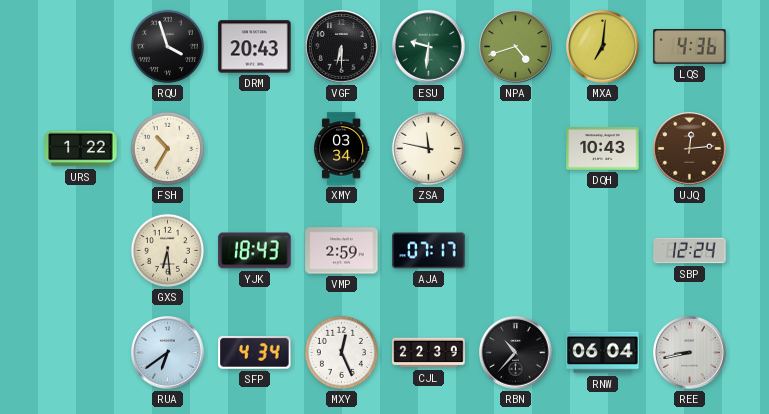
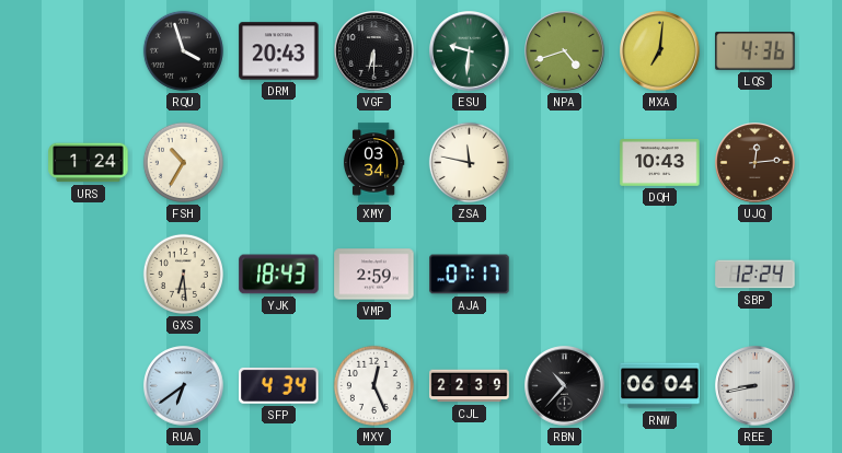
URS: 1:22 -> 1:24
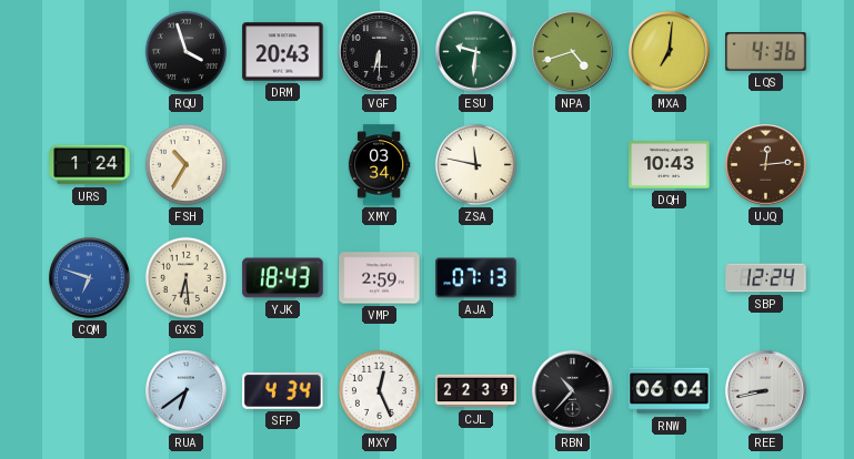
CQM: none -> 6:48
AJA: 07:17 -> 07:13
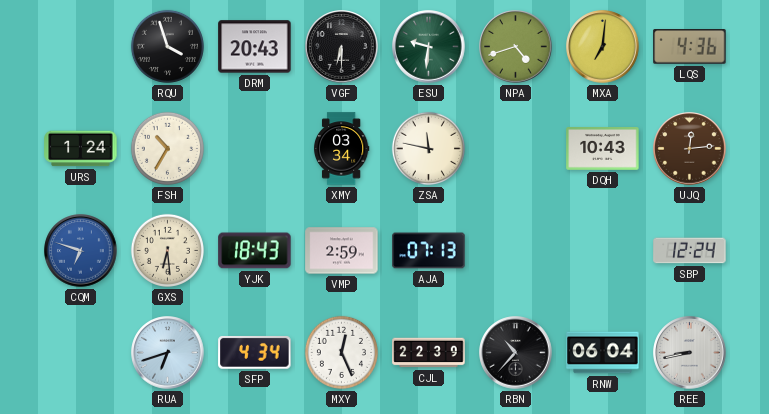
RUA: 6:39 -> 6:42
